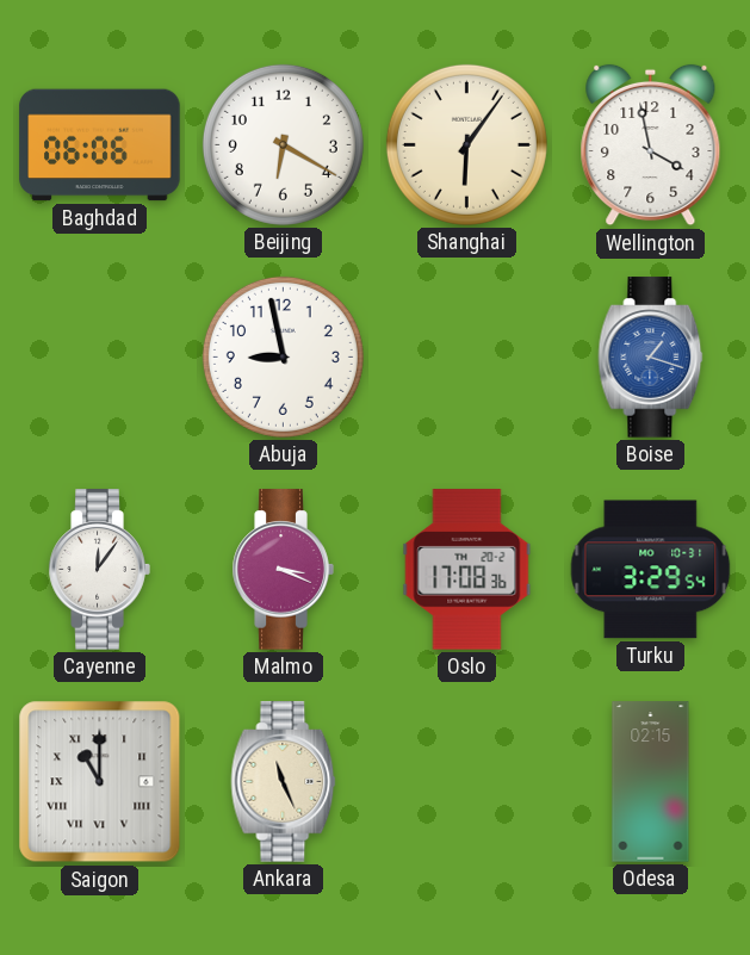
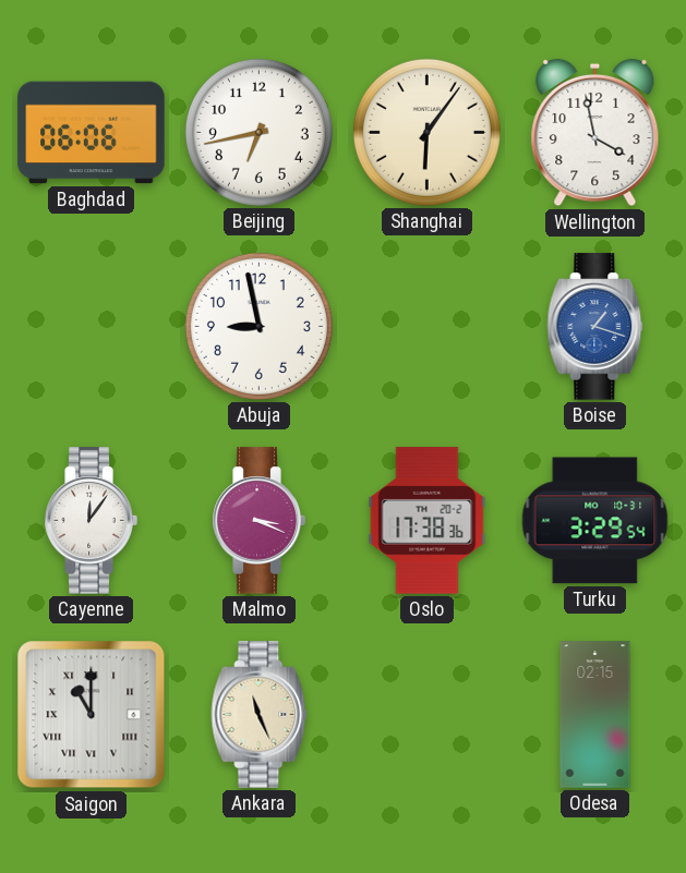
Beijing: 6:20 -> 6:43
Oslo: 17:08 -> 17:38
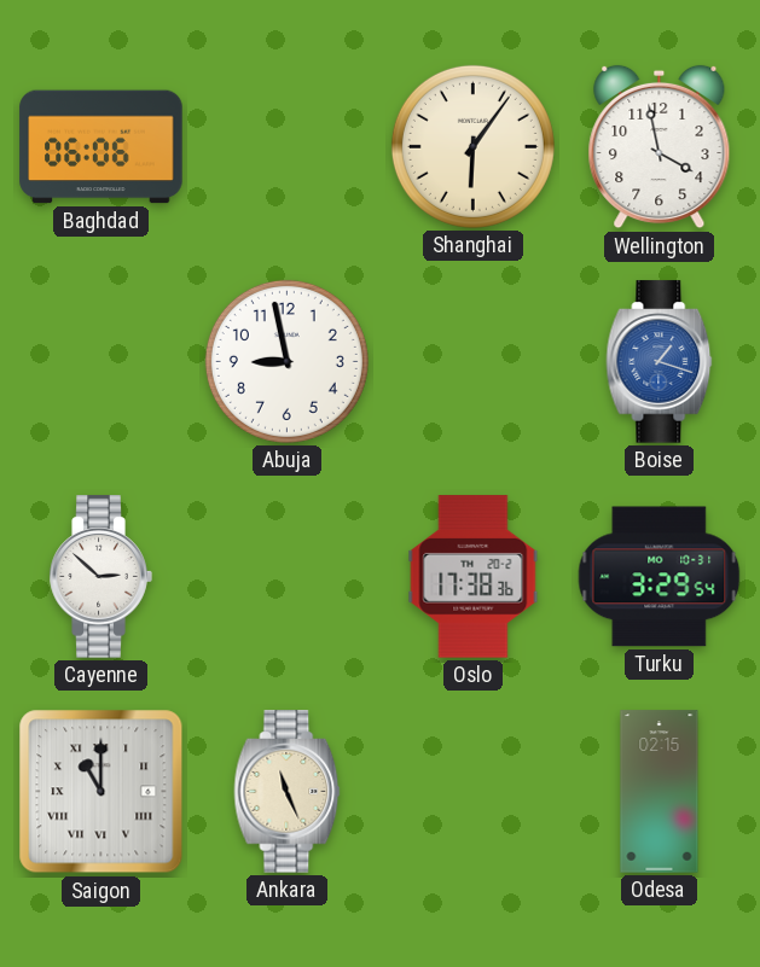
Beijing: 6:43 -> none
Cayenne: 12:06 -> 2:52
Malmo: 3:19 -> none
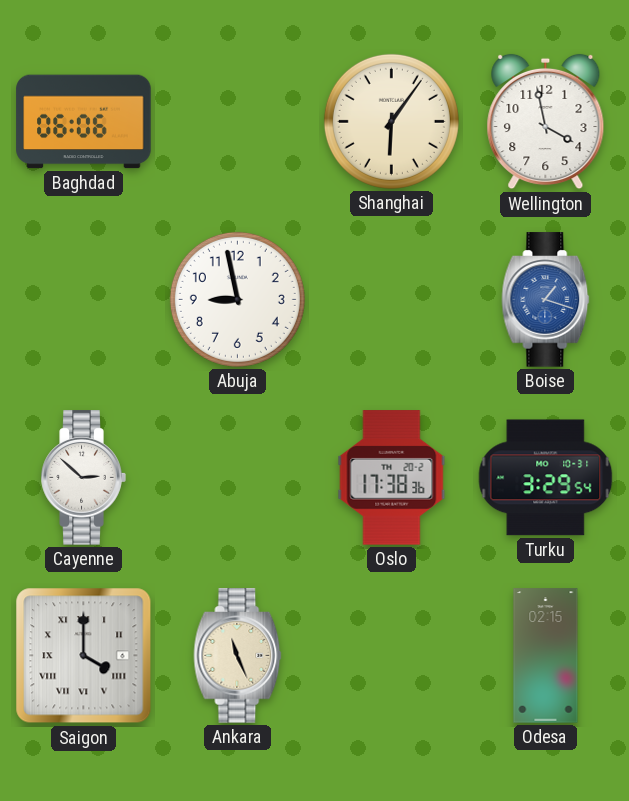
Saigon: 11:00 -> 4:00
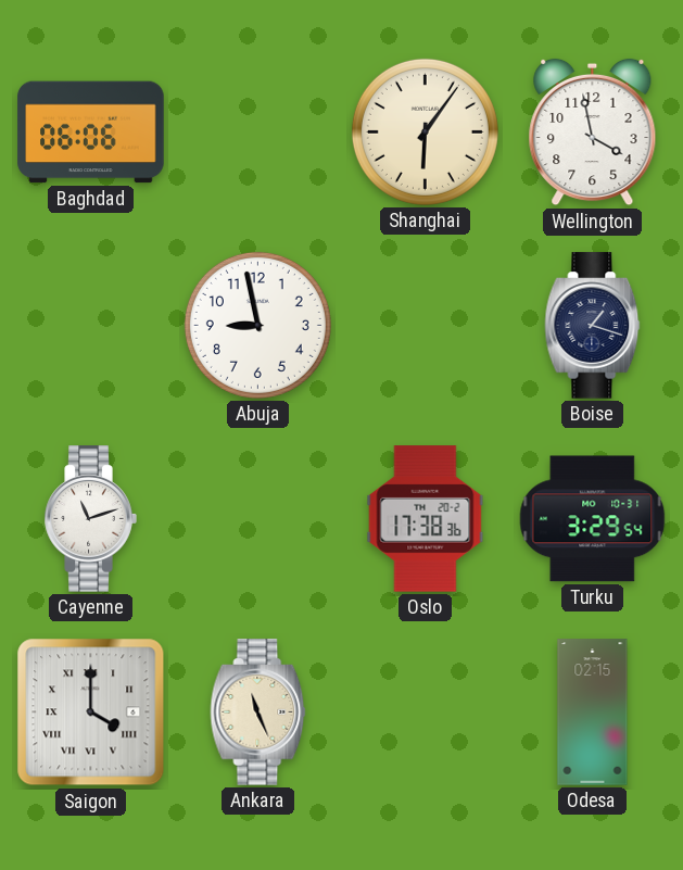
Boise dial: blue -> navy
Cayenne: 2:52 -> 11:12
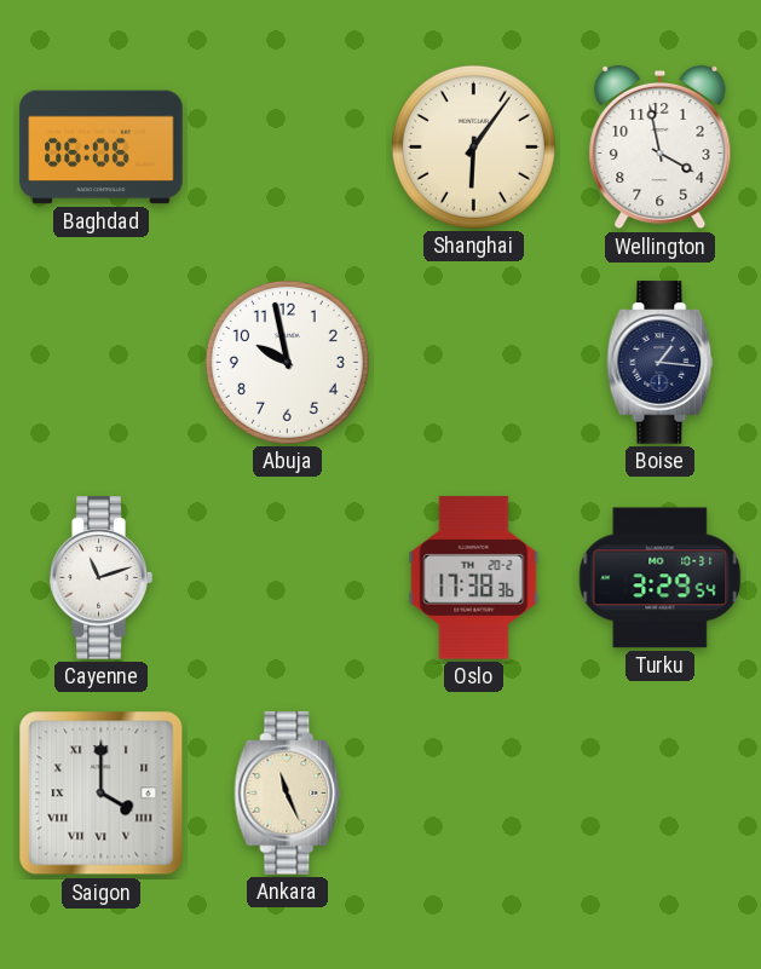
Abuja: 8:58 -> 9:58
Boise: 1:18 -> 1:16
Odesa: 02:15 -> none
